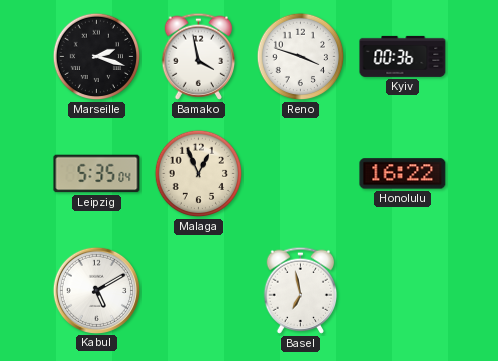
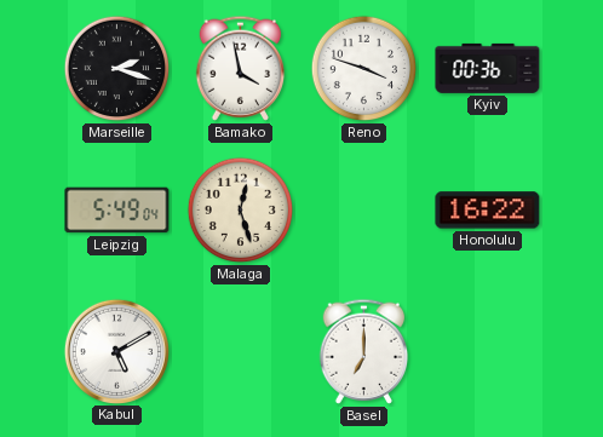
Leipzig: 5:35 -> 5:49
Malaga: 12:56 -> 12:27
Basel: 6:58 -> 7:00
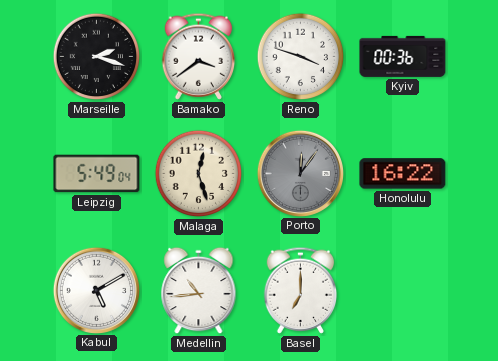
Bamako: 3:58 -> 3:39
Porto: none -> 12:06
Medellin: none -> 10:44
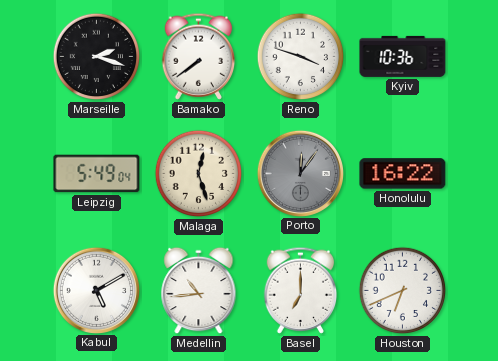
Bamako: 3:39 -> 7:39
Kyiv: 00:36 -> 10:36
Houston: none -> 6:41
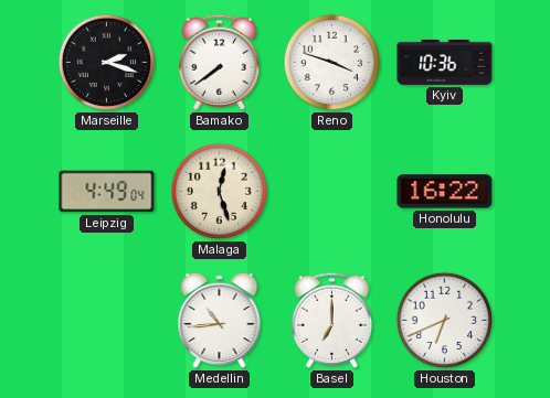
Leipzig: 5:49 -> 4:49
Porto: 12:06 -> none
Kabul: 5:10 -> none
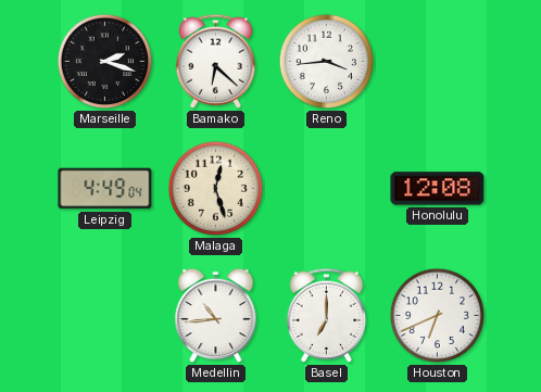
Bamako: 7:39 -> 6:22
Reno: 3:48 -> 3:44
Kyiv: 10:36 -> none
Honolulu: 16:22 -> 12:08
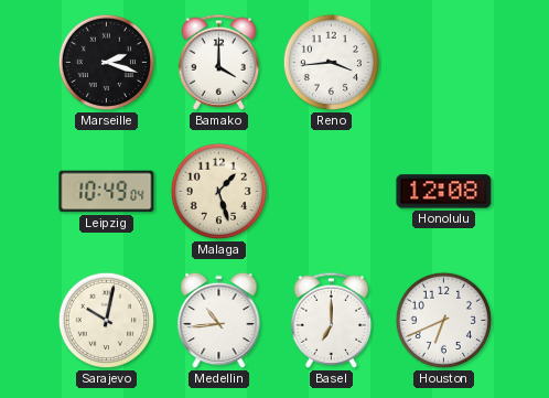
Bamako: 6:22 -> 4:00
Leipzig: 4:49 -> 10:49
Malaga: 12:27 -> 1:27
Sarajevo: none -> 10:02
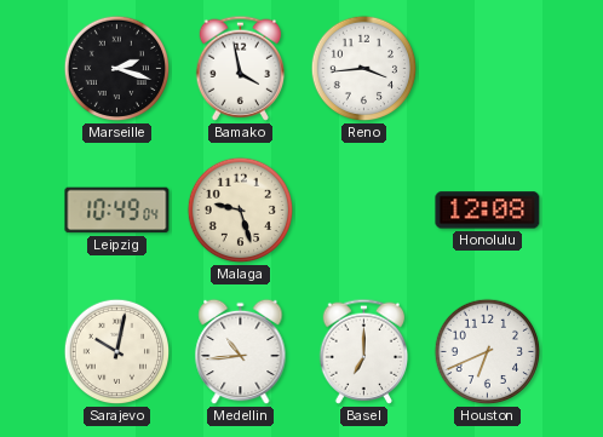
Bamako: 4:00 -> 3:58
Malaga: 1:27 -> 9:27
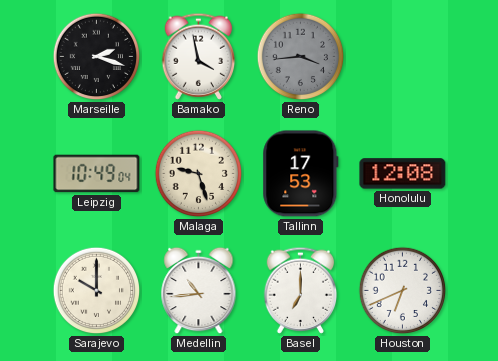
Reno dial: white -> grey
Tallinn: none -> 17:53
Sarajevo: 10:02 -> 10:00
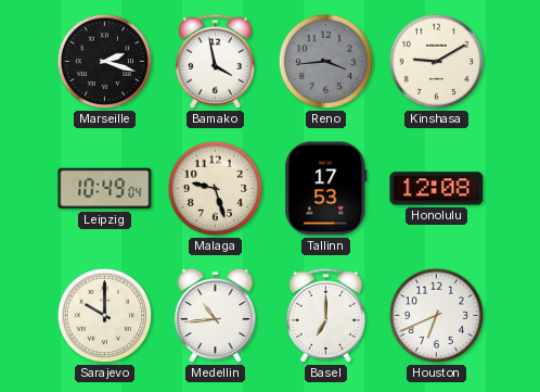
Kinshasa: none -> 9:10
